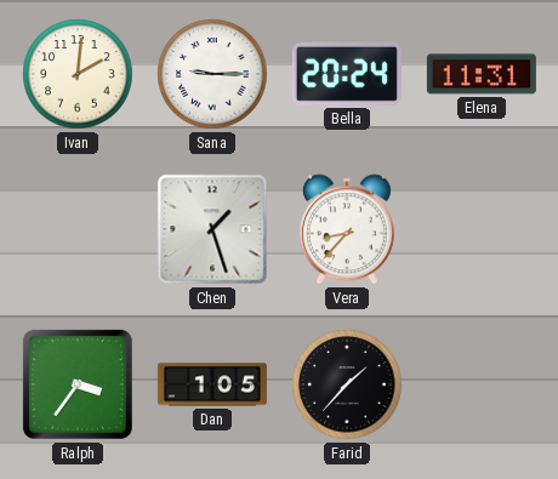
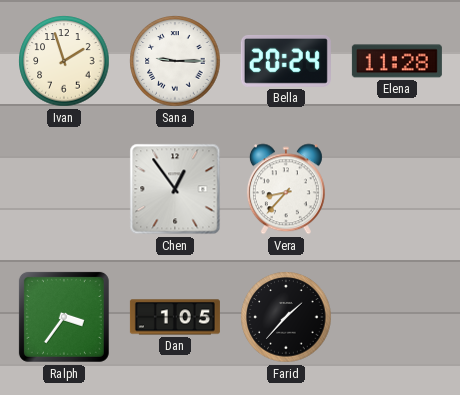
Ivan: 2:01 -> 1:57
Elena: 11:31 -> 11:28
Chen: 1:27 -> 12:54
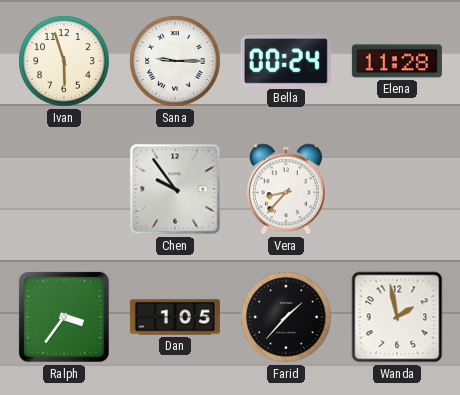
Ivan: 1:57 -> 5:57
Bella: 20:24 -> 00:24
Chen: 12:54 -> 9:54
Wanda: none -> 1:58
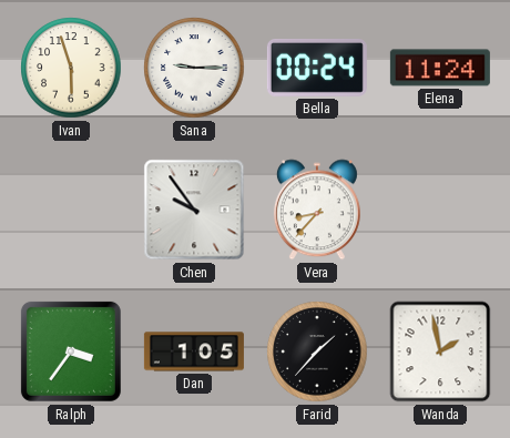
Elena: 11:28 -> 11:24
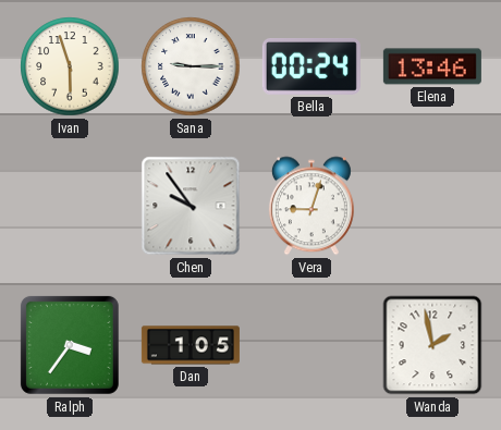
Elena: 11:24 -> 13:46
Vera: 8:37 -> 9:03
Farid: 1:37 -> none
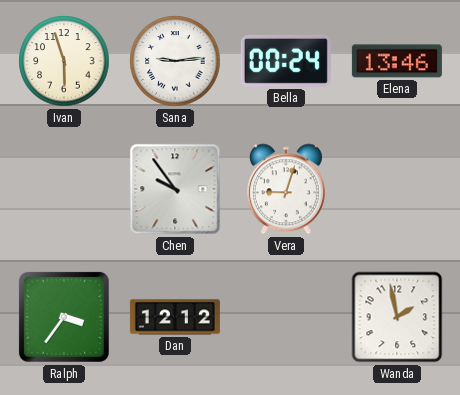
Sana: 9:15 -> 9:14
Dan: 1:05 -> 12:12
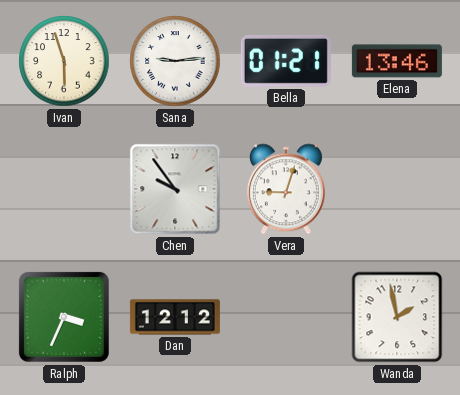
Bella: 00:24 -> 01:21
Ralph: 3:36 -> 3:34
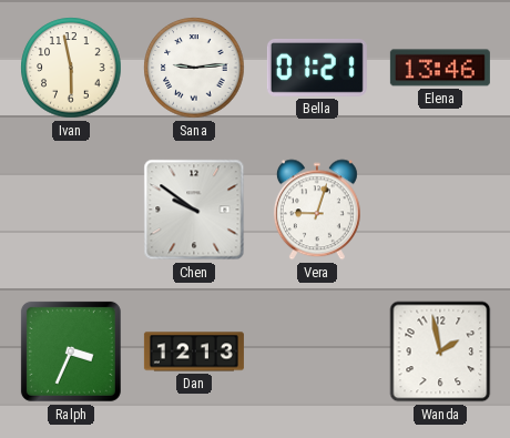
Ivan: 5:57 -> 5:58
Chen: 9:54 -> 9:51
Dan: 12:12 -> 12:13
